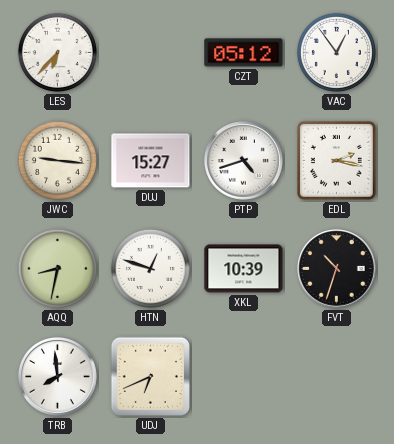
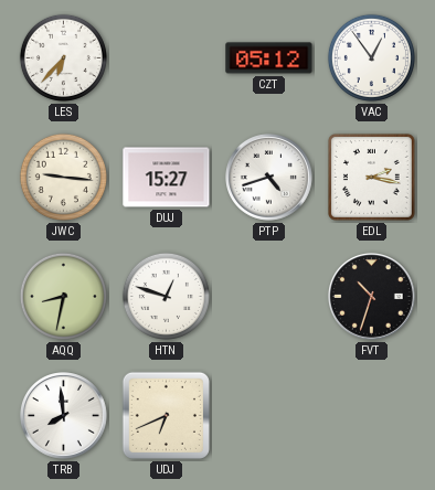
XKL: 10:39 -> none
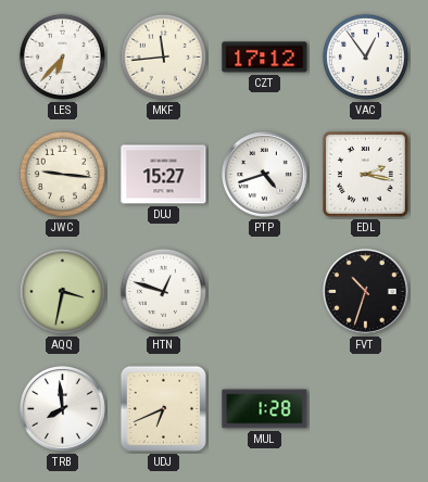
MKF: none -> 11:44
CZT: 05:12 -> 17:12
AQQ: 8:32 -> 3:32
MUL: none -> 1:28
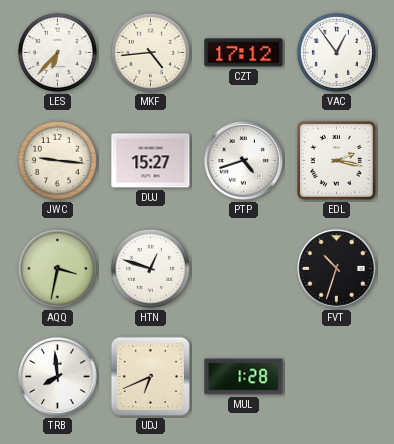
MKF: 11:44 -> 4:44
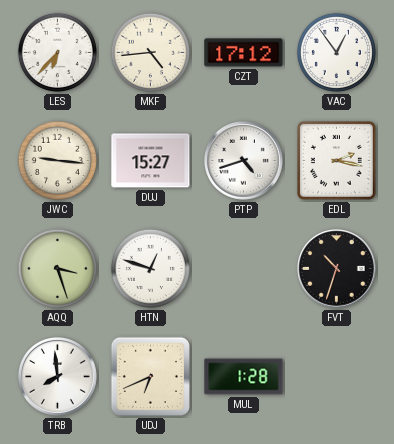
AQQ: 3:32 -> 3:27
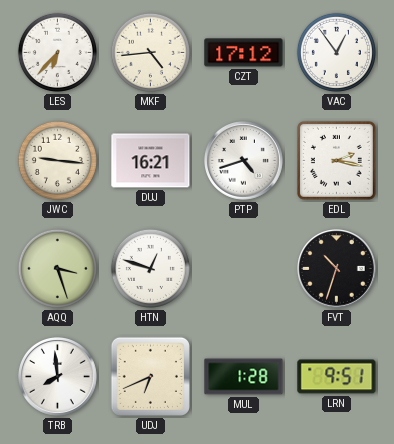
DUJ: 15:27 -> 16:21
LRN: none -> 9:51
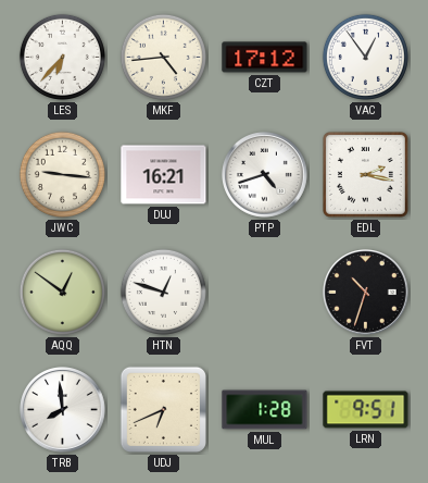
AQQ: 3:27 -> 12:51
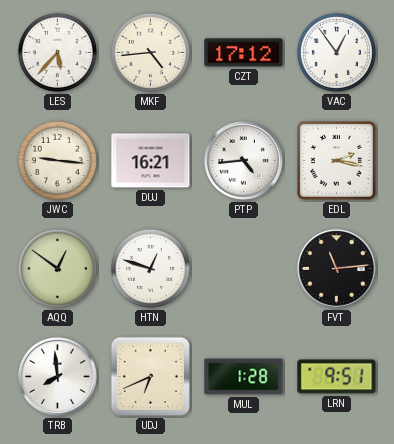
LES: 6:37 -> 5:37
PTP: 4:42 -> 4:44
FVT: 10:33 -> 11:14
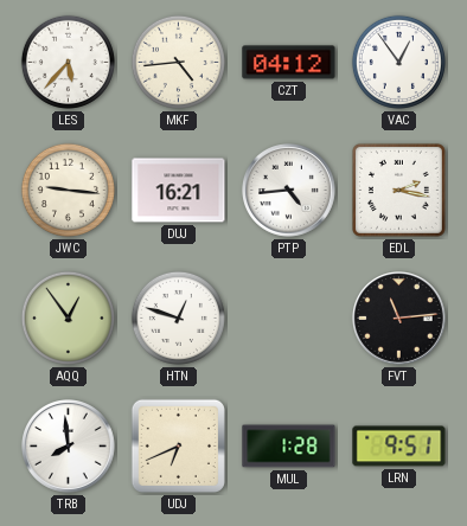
CZT: 17:12 -> 04:12
AQQ: 12:51 -> 12:54
